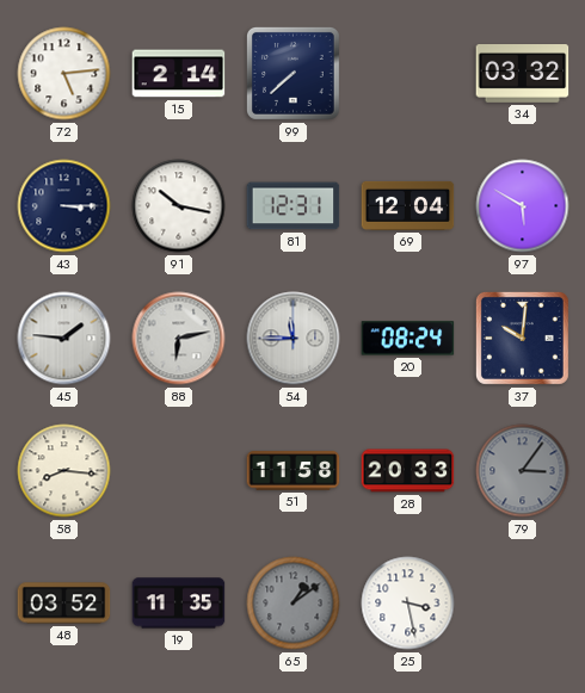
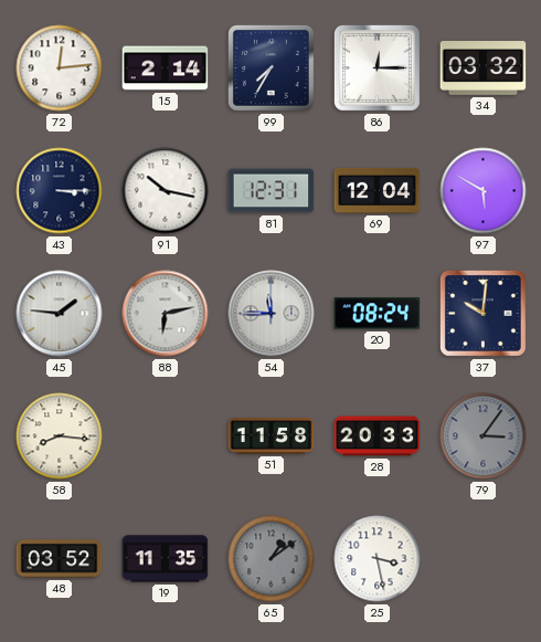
72: 5:14 -> 12:14
99: 7:38 -> 7:35
86: none -> 12:15
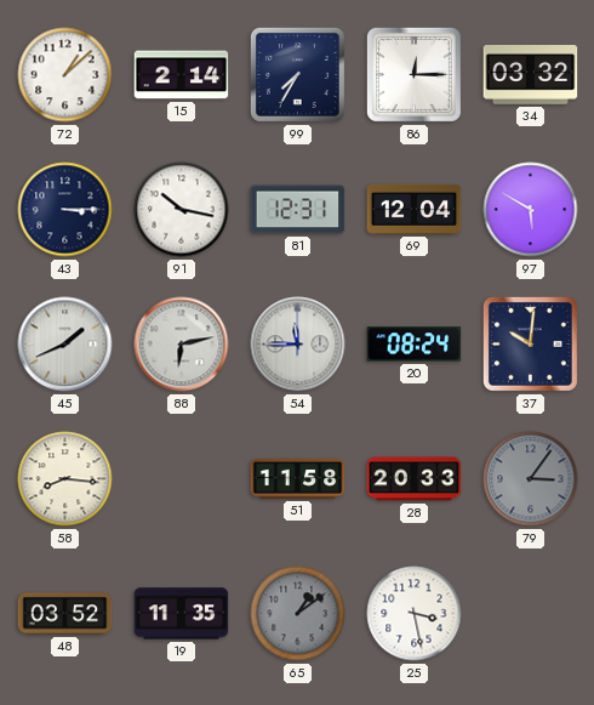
72: 12:14 -> 1:08
45: 1:46 -> 1:41
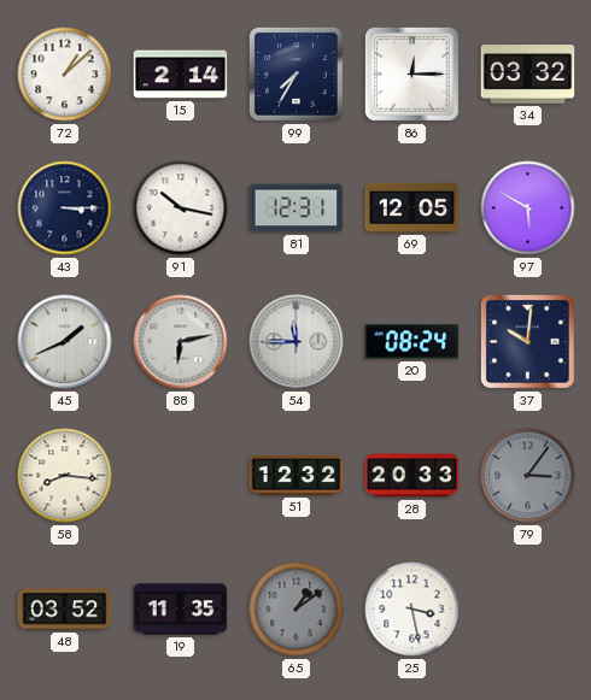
69: 12:04 -> 12:05
51: 11:58 -> 12:32
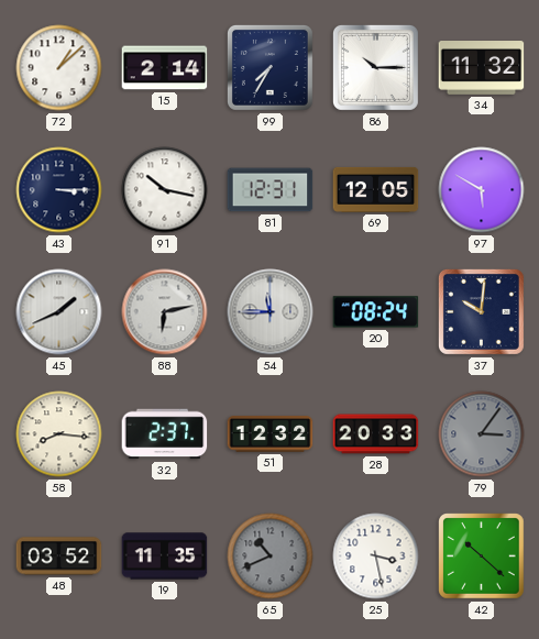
86: 12:15 -> 10:15
34: 03:32 -> 11:32
32: none -> 2:37
65: 1:09 -> 10:41
42: none -> 10:22
